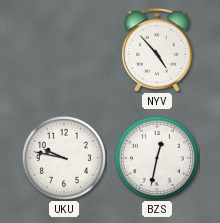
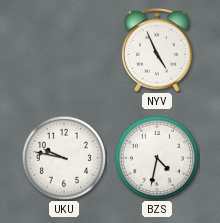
NYV: 4:53 -> 4:56
BZS: 12:32 -> 4:32
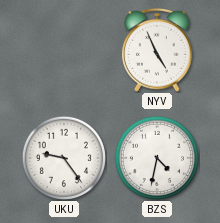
UKU: 9:47 -> 9:24
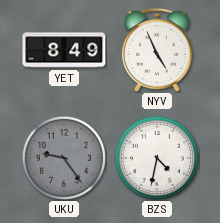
YET: none -> 8:49
UKU dial: white -> grey
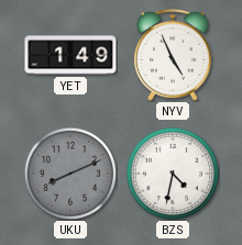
YET: 8:49 -> 1:49
UKU: 9:24 -> 8:11
